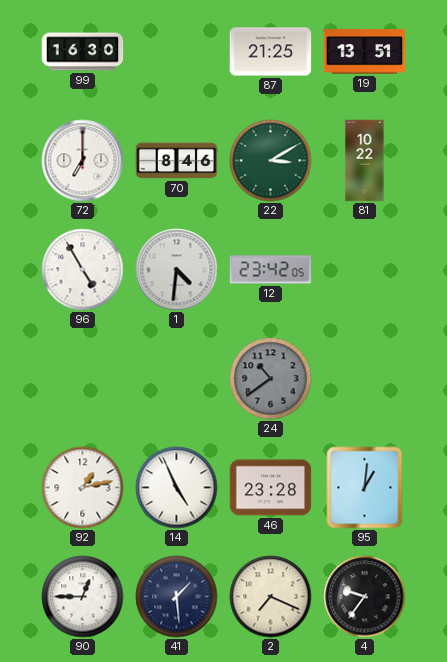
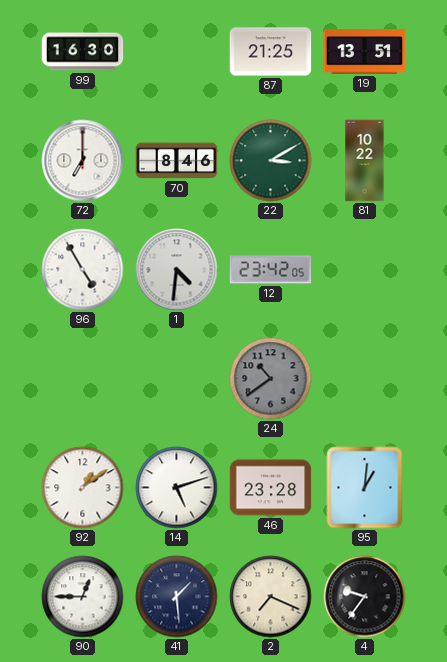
92: 1:13 -> 1:09
14: 4:56 -> 5:12
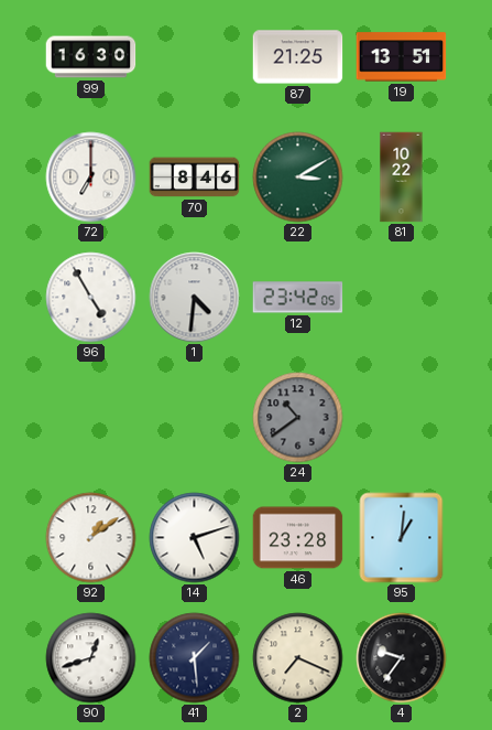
90: 12:45 -> 12:42
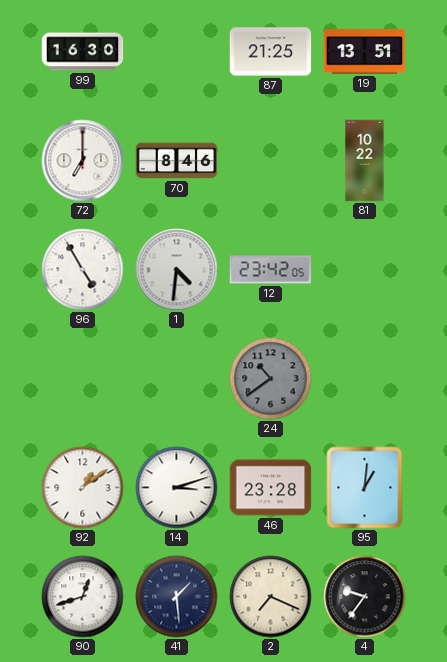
22: 3:10 -> none
14: 5:12 -> 3:12
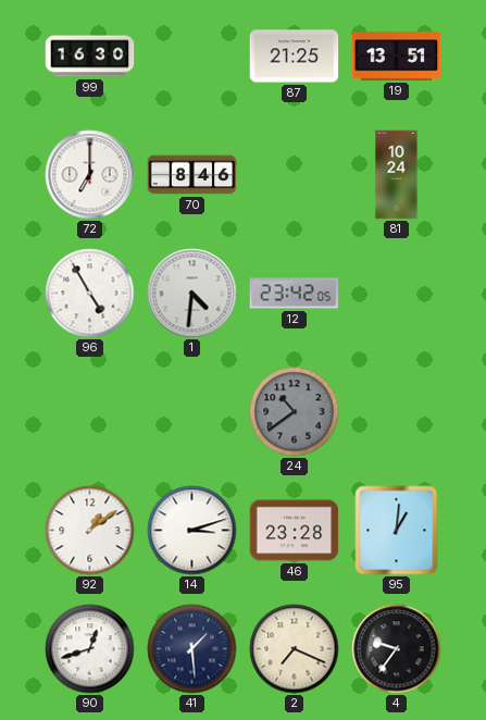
81: 10:22 -> 10:24
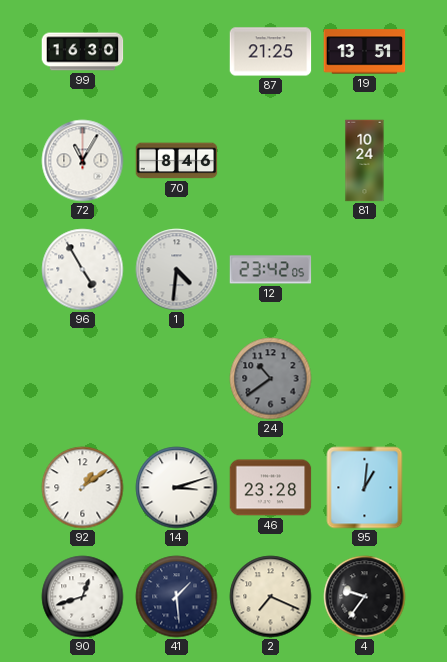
72: 7:00 -> 11:05
